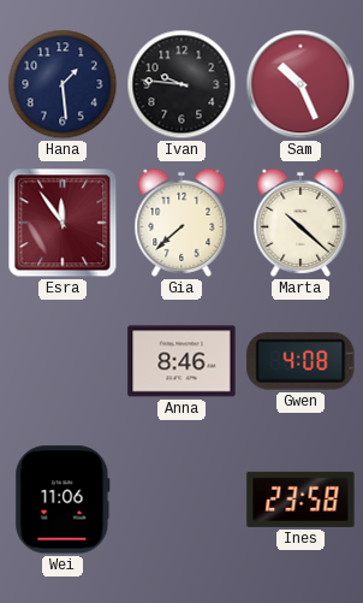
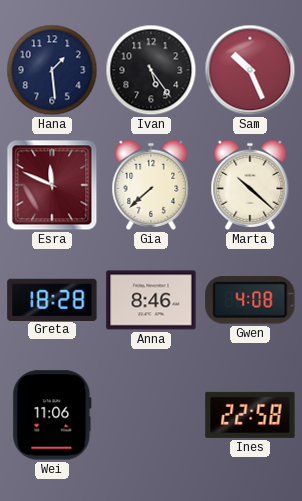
Ivan: 9:46 -> 5:24
Esra: 11:54 -> 11:49
Greta: none -> 18:28
Ines: 23:58 -> 22:58
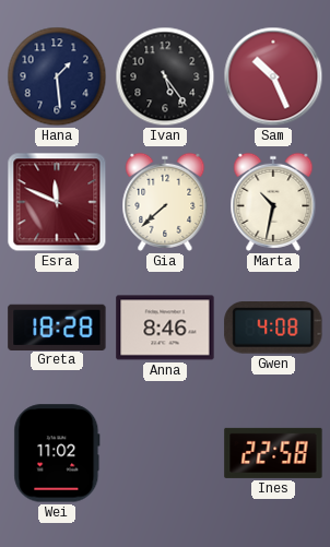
Marta: 10:22 -> 10:32
Wei: 11:06 -> 11:02
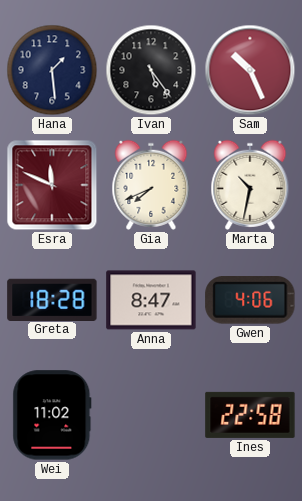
Gia: 7:38 -> 7:41
Anna: 8:46 -> 8:47
Gwen: 4:08 -> 4:06
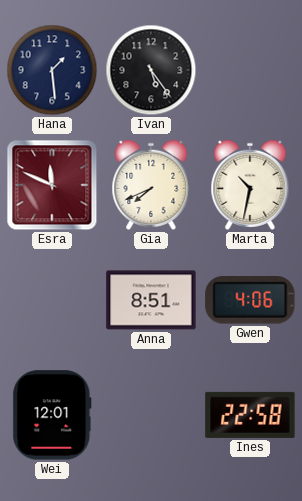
Sam: 10:26 -> none
Greta: 18:28 -> none
Anna: 8:47 -> 8:51
Wei: 11:02 -> 12:01
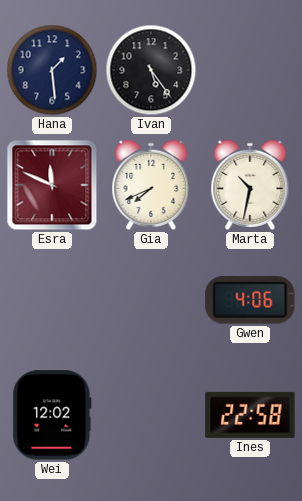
Anna: 8:51 -> none
Wei: 12:01 -> 12:02
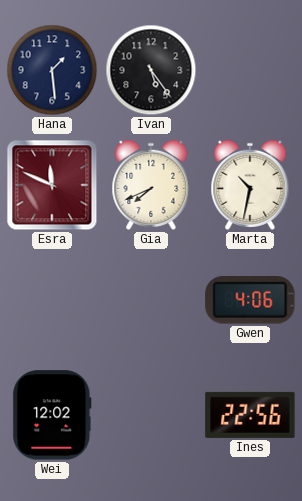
Ines: 22:58 -> 22:56
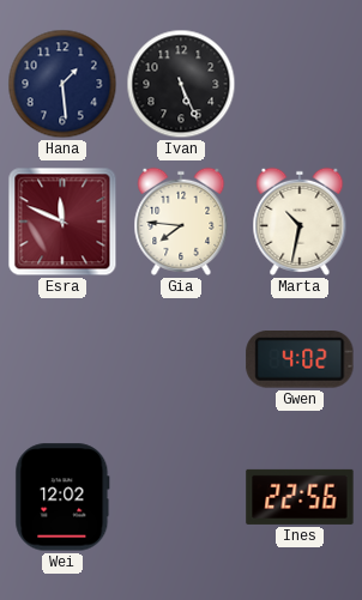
Ivan: 5:24 -> 5:26
Gia: 7:41 -> 7:46
Gwen: 4:06 -> 4:02
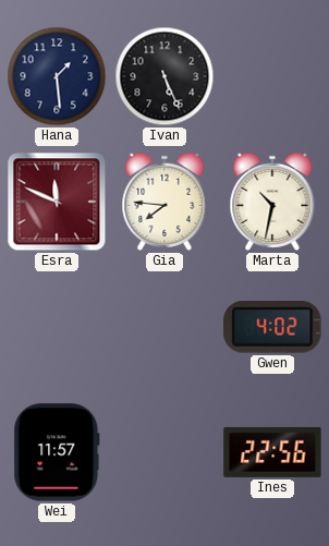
Wei: 12:02 -> 11:57
